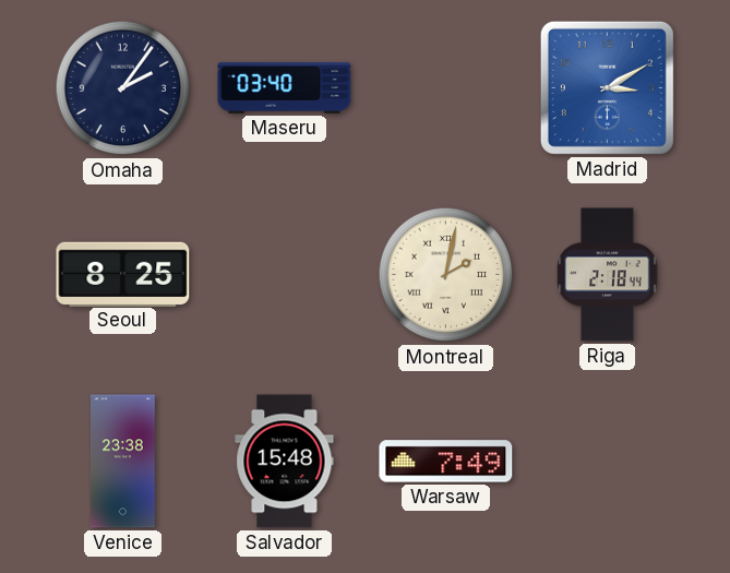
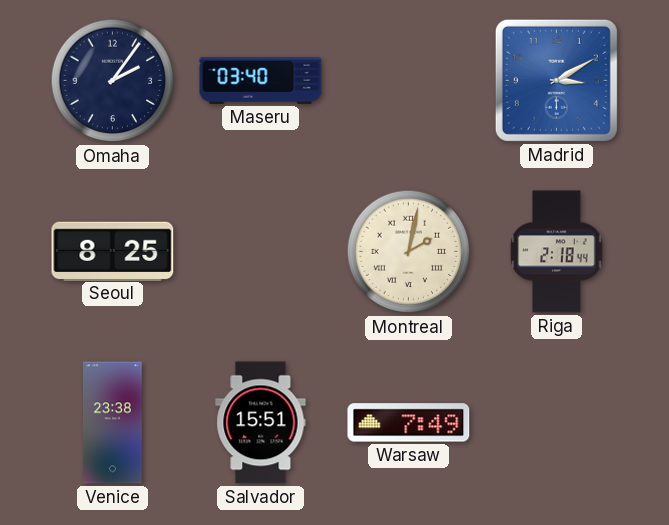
Salvador: 15:48 -> 15:51
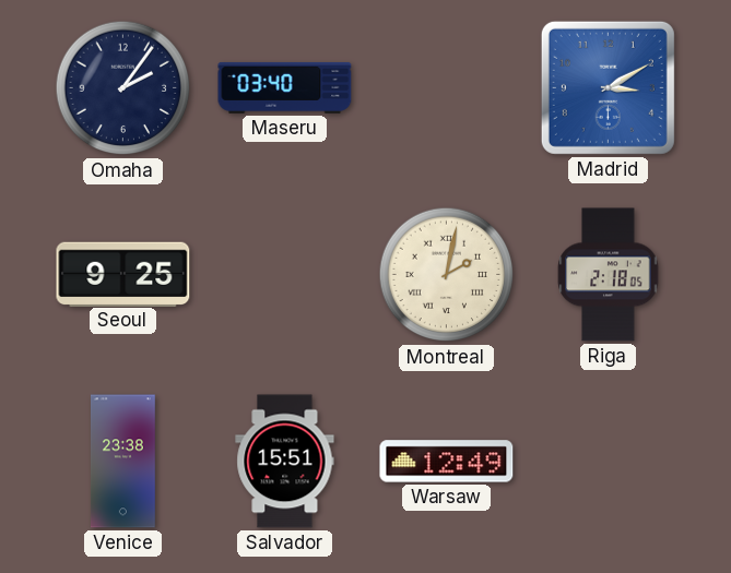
Seoul: 8:25 -> 9:25
Riga: 2:18:44 -> 2:18:05
Warsaw: 7:49 -> 12:49
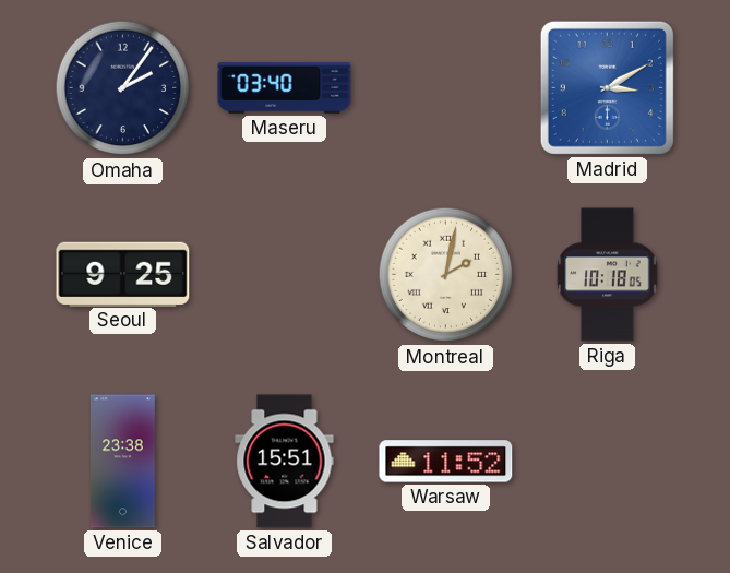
Riga: 2:18 -> 10:18
Warsaw: 12:49 -> 11:52
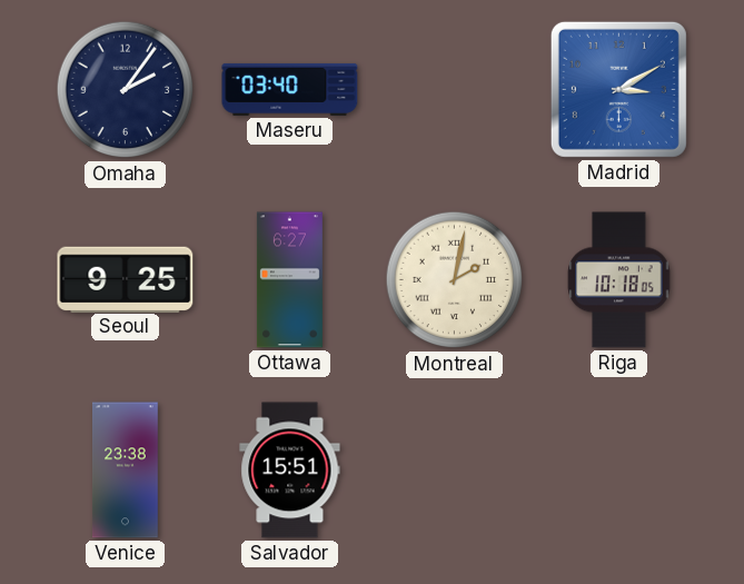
Ottawa: none -> 6:27
Warsaw: 11:52 -> none
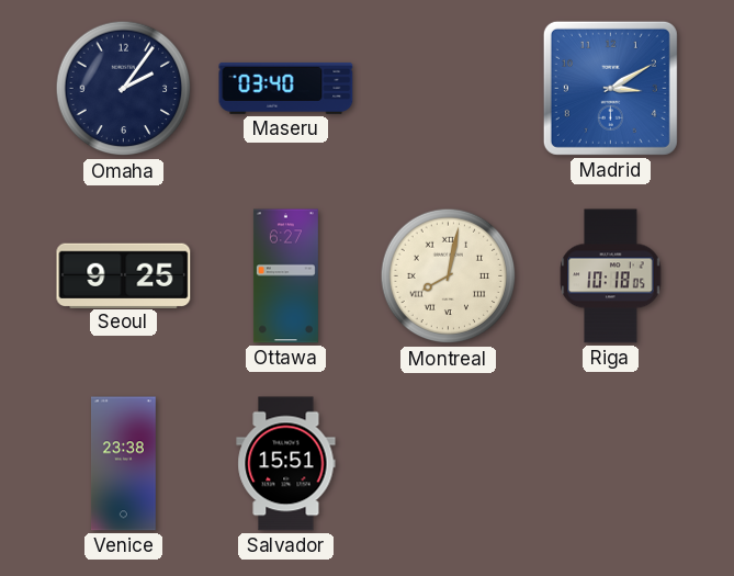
Montreal: 2:02 -> 8:02
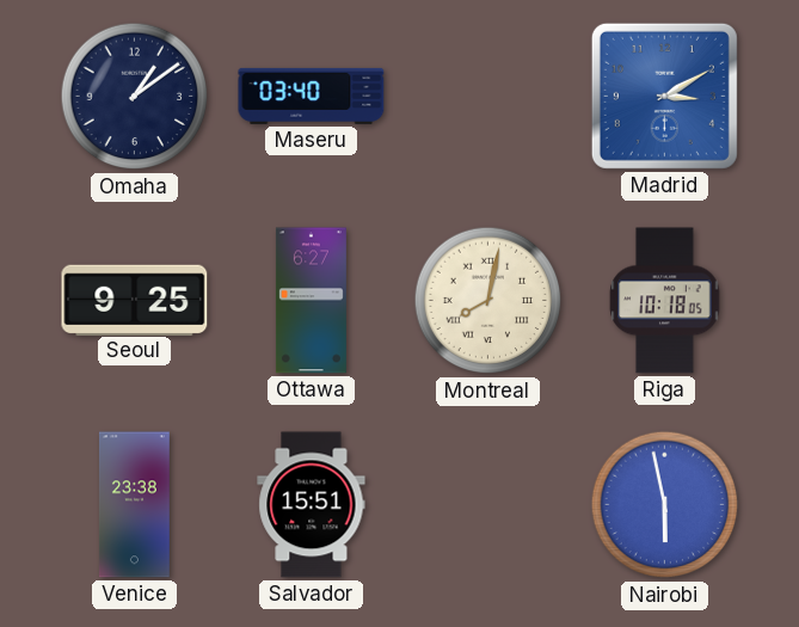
Omaha: 2:06 -> 1:09
Nairobi: none -> 5:58
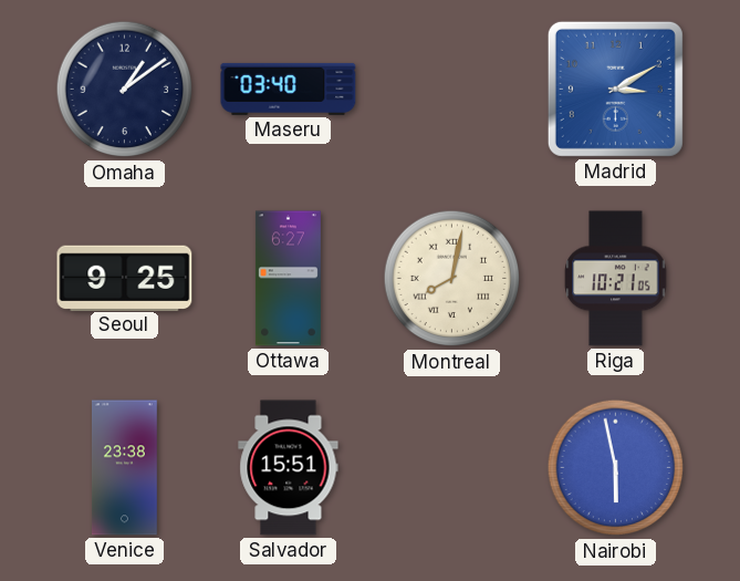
Riga: 10:18 -> 10:21
